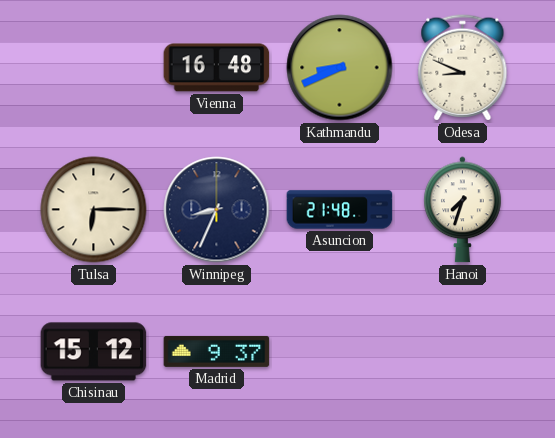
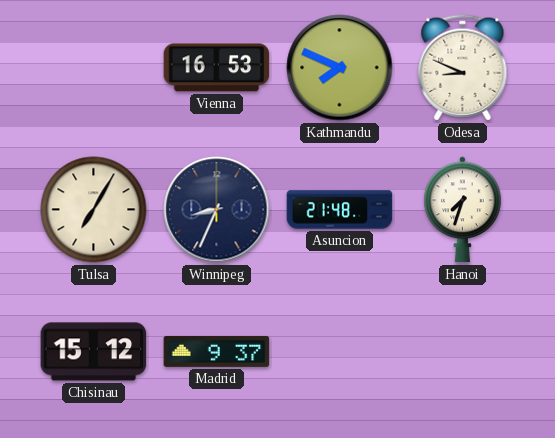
Vienna: 16:48 -> 16:53
Kathmandu: 8:41 -> 7:49
Tulsa: 6:15 -> 7:05
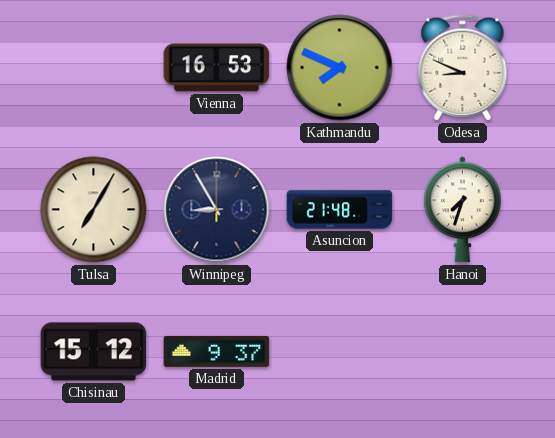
Winnipeg: 8:34 -> 8:55
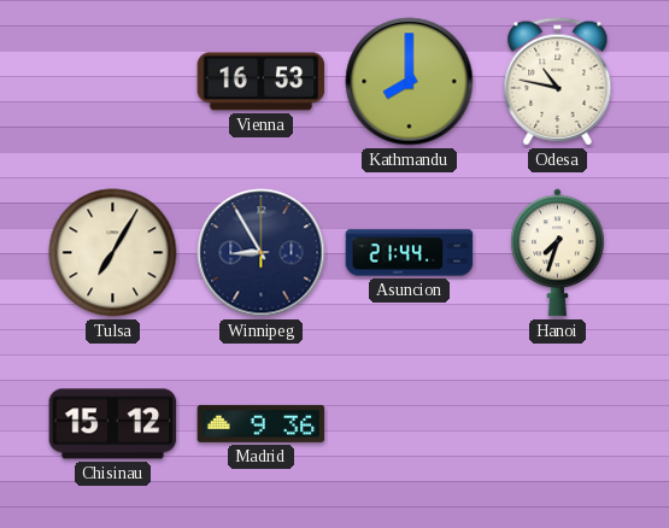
Kathmandu: 7:49 -> 8:00
Odesa: 8:49 -> 10:47
Asuncion: 21:48 -> 21:44
Madrid: 9:37 -> 9:36
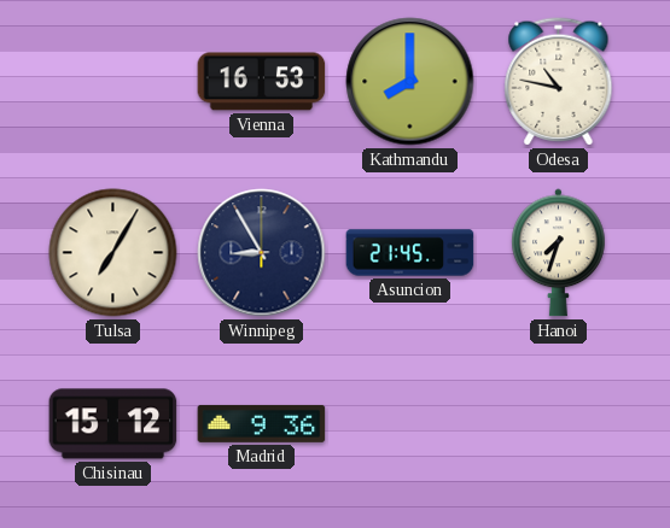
Asuncion: 21:44 -> 21:45
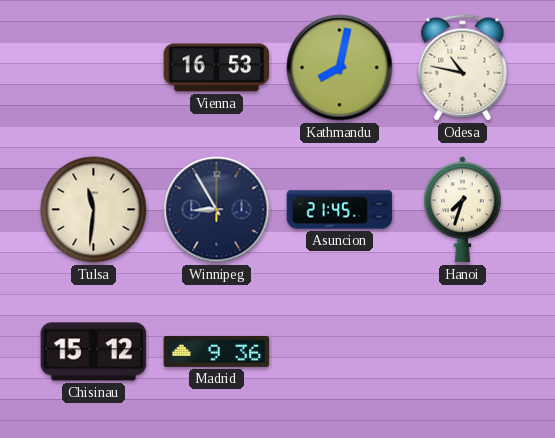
Kathmandu: 8:00 -> 8:02
Tulsa: 7:05 -> 11:31
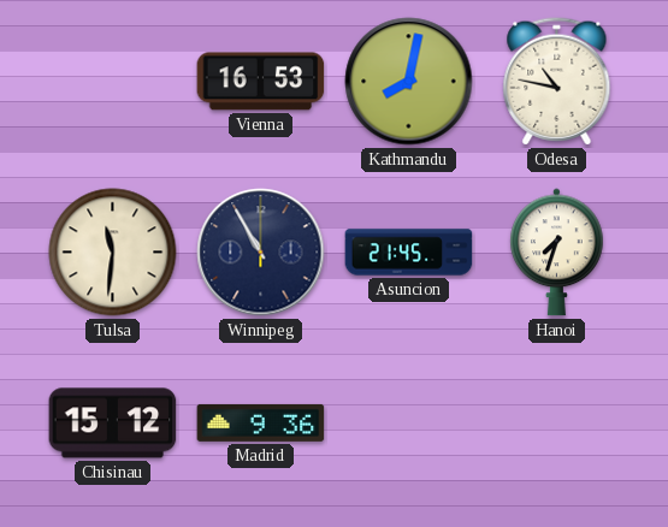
Winnipeg: 8:55 -> 10:55
